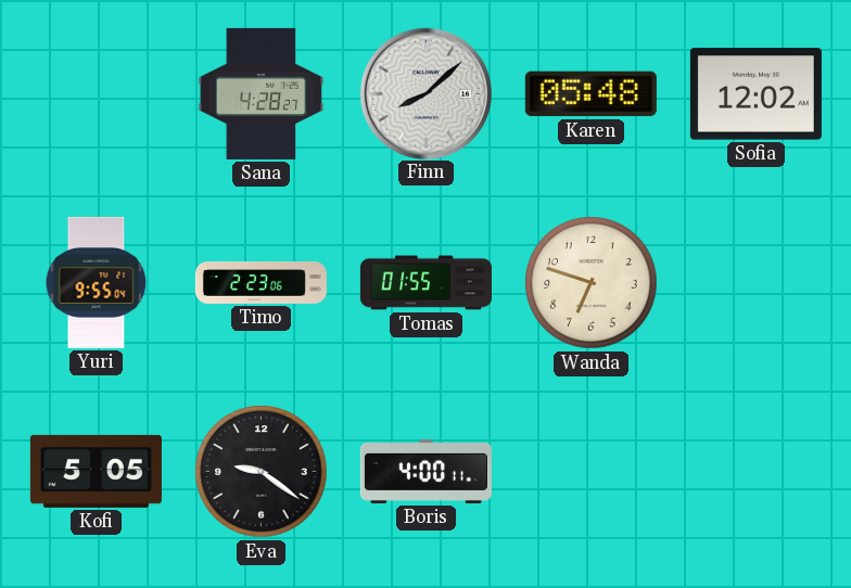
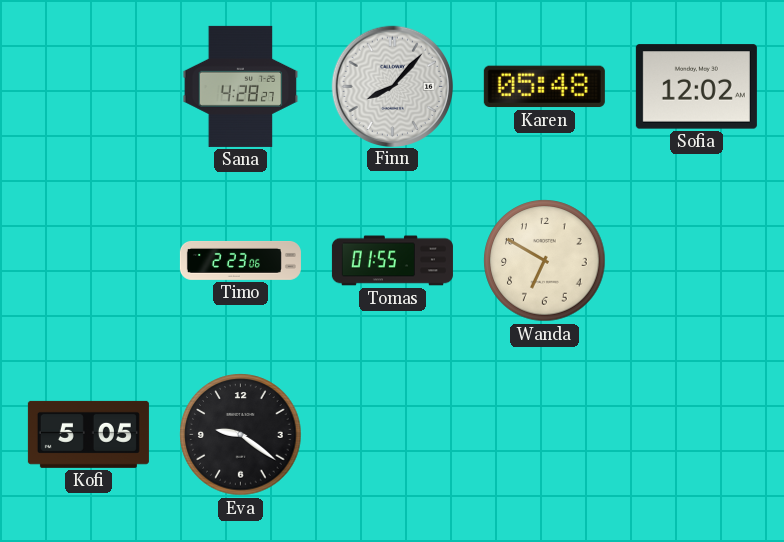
Finn: 8:08 -> 8:07
Yuri: 9:55 -> none
Wanda: 6:48 -> 6:50
Boris: 4:00 -> none
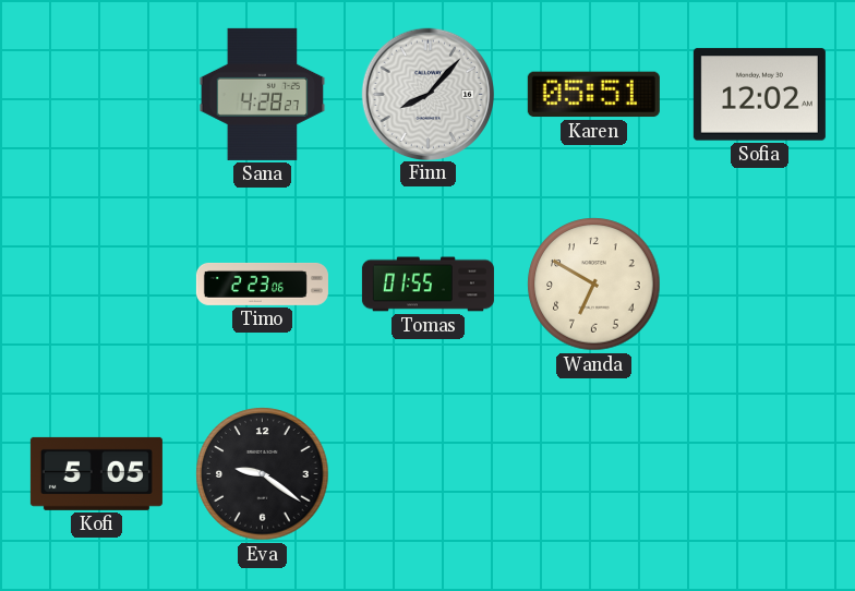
Karen: 05:48 -> 05:51
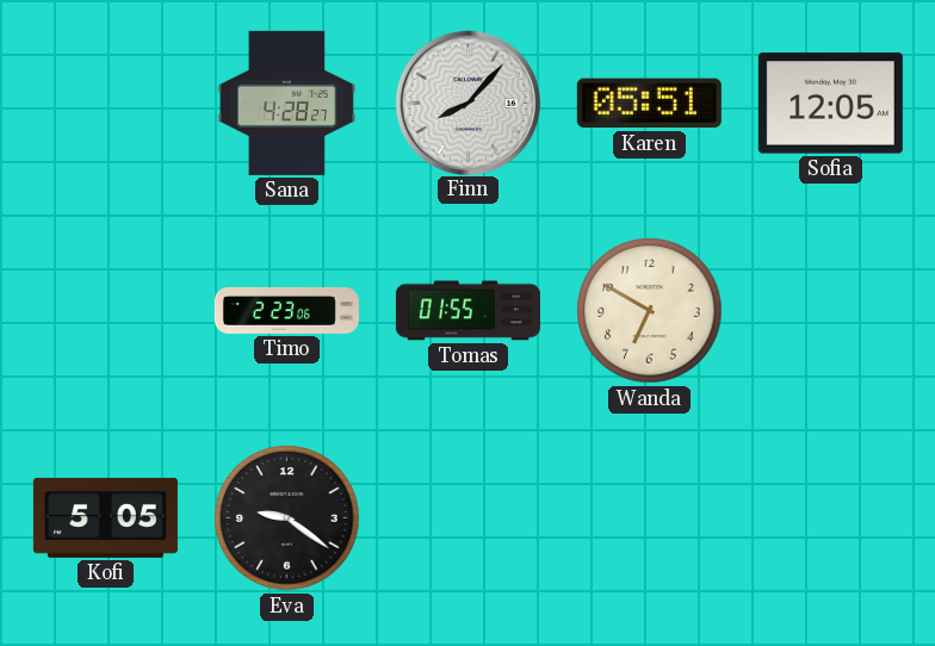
Sofia: 12:02 -> 12:05
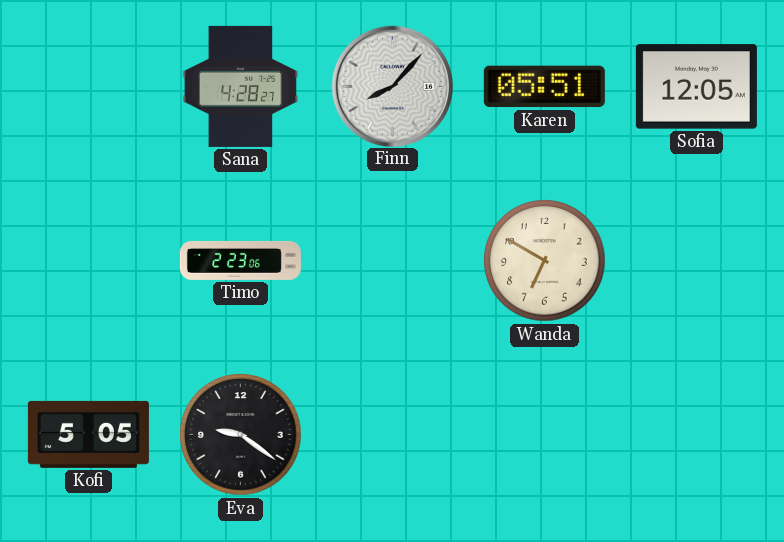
Tomas: 01:55 -> none
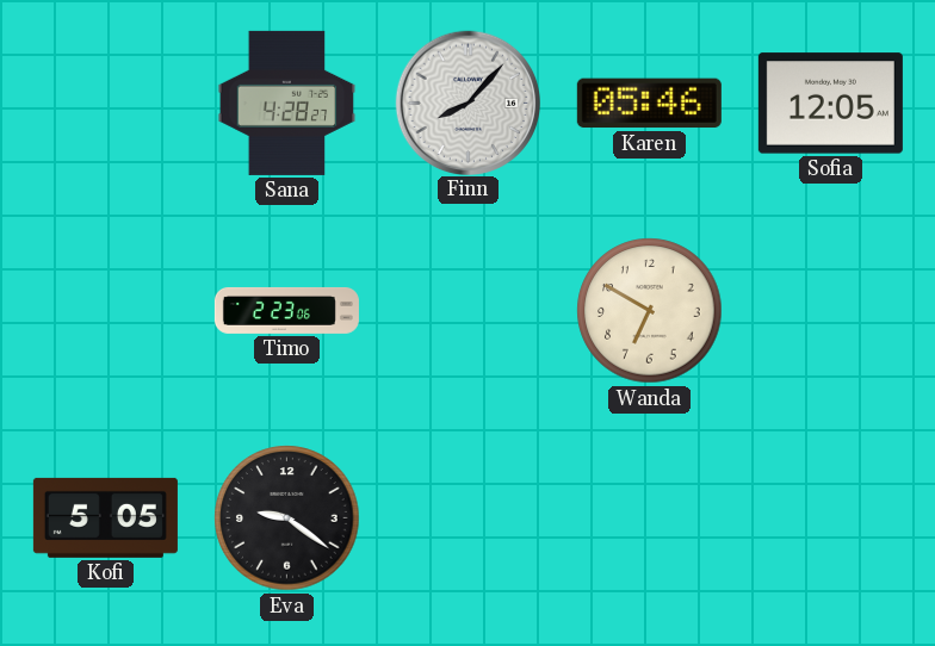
Karen: 05:51 -> 05:46
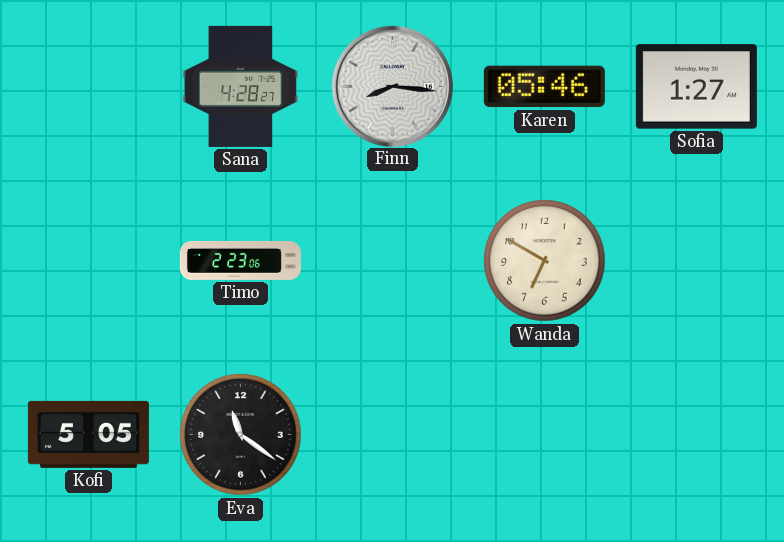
Finn: 8:07 -> 8:16
Sofia: 12:05 -> 1:27
Eva: 9:21 -> 11:21
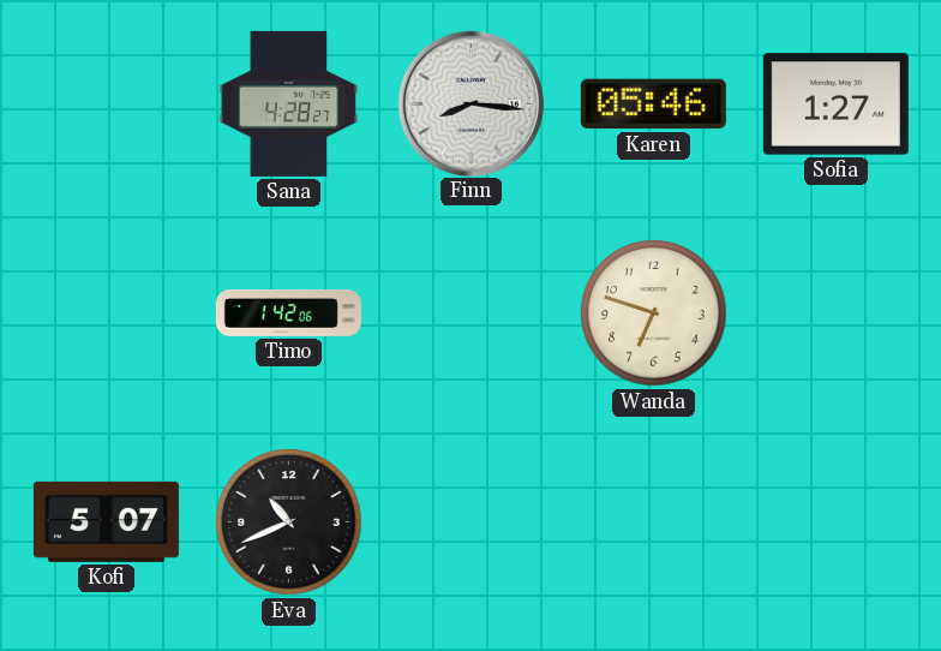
Timo: 2:23 -> 1:42
Wanda: 6:50 -> 6:48
Kofi: 5:05 -> 5:07
Eva: 11:21 -> 10:41
